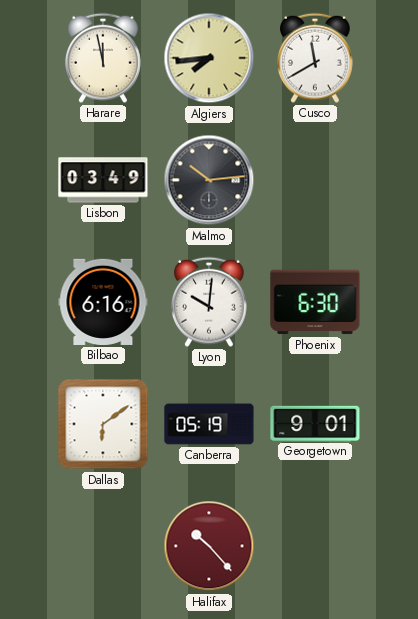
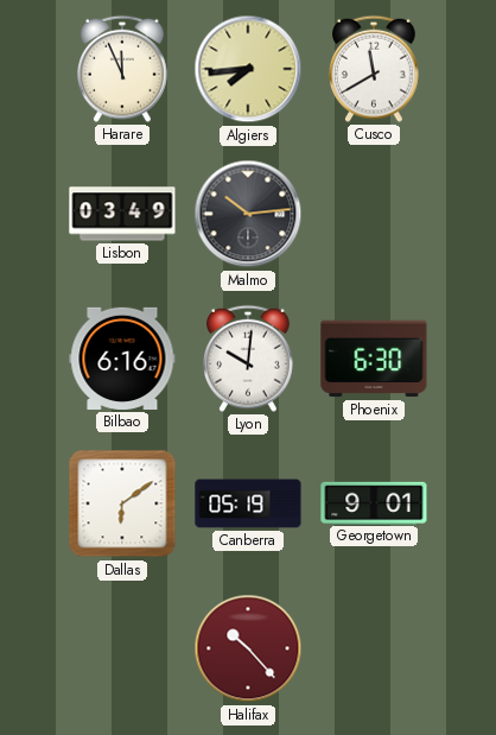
Harare: 11:58 -> 11:56
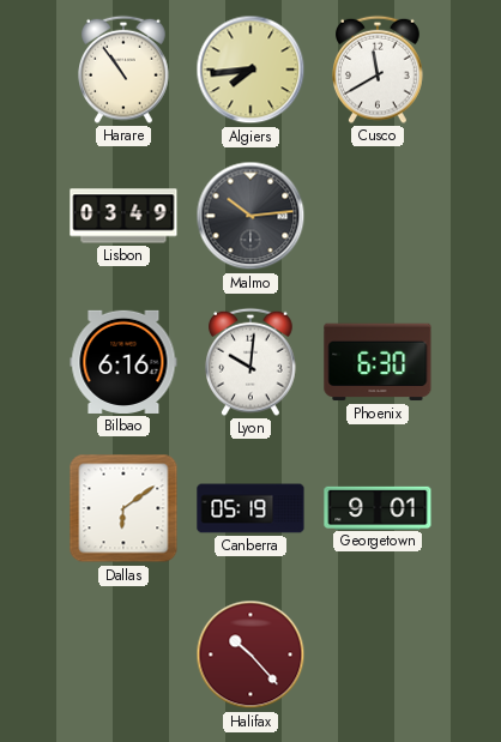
Harare: 11:56 -> 10:54
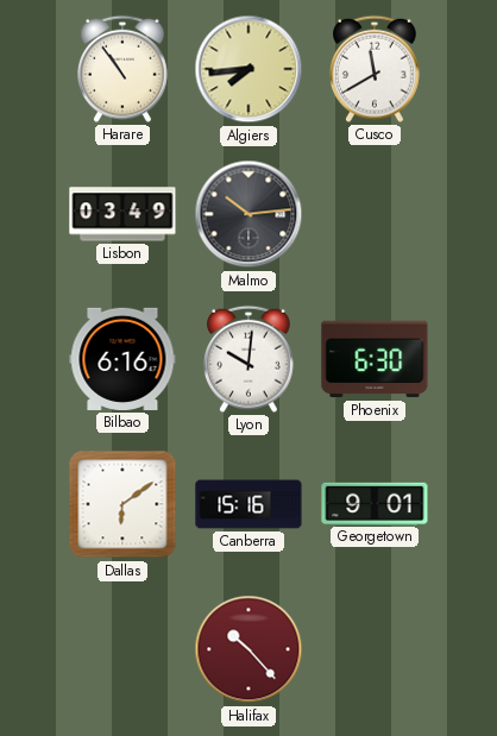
Canberra: 05:19 -> 15:16
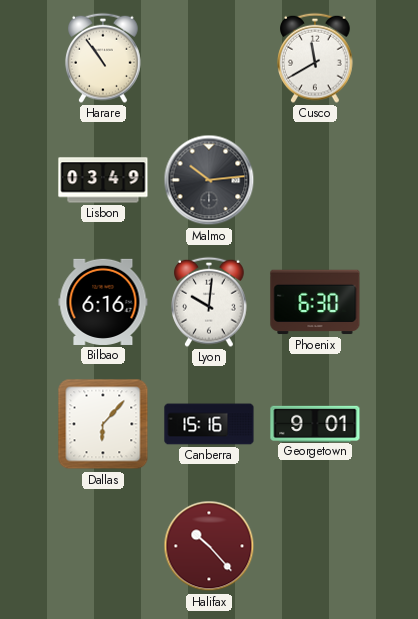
Algiers: 7:44 -> none
Dallas: 6:09 -> 6:07
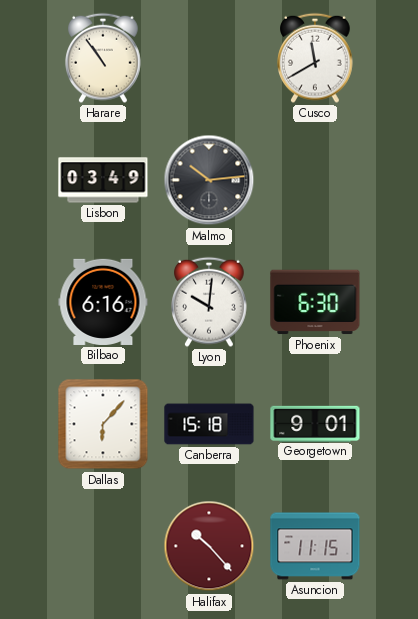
Canberra: 15:16 -> 15:18
Asuncion: none -> 11:15
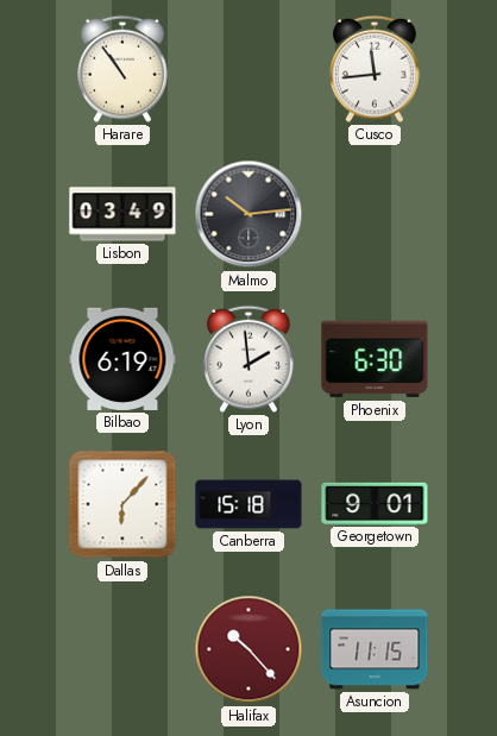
Cusco: 11:40 -> 11:44
Bilbao: 6:16 -> 6:19
Lyon: 10:01 -> 1:59
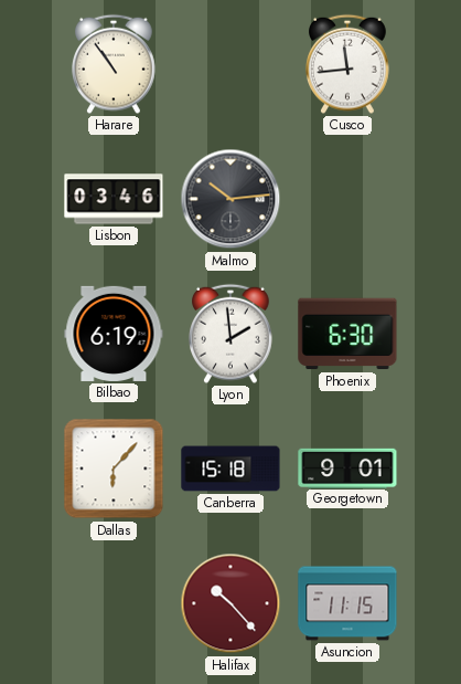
Lisbon: 03:49 -> 03:46
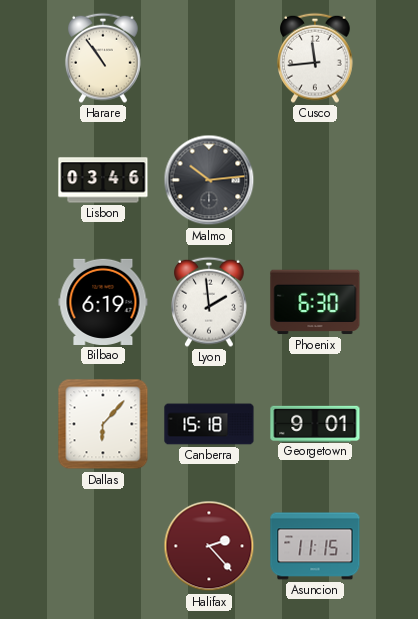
Halifax: 10:23 -> 2:23
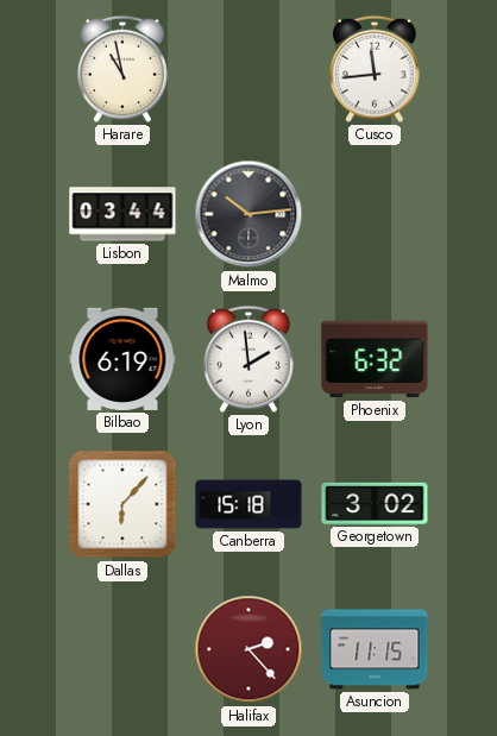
Harare: 10:54 -> 10:58
Lisbon: 03:46 -> 03:44
Phoenix: 6:30 -> 6:32
Georgetown: 9:01 -> 3:02
